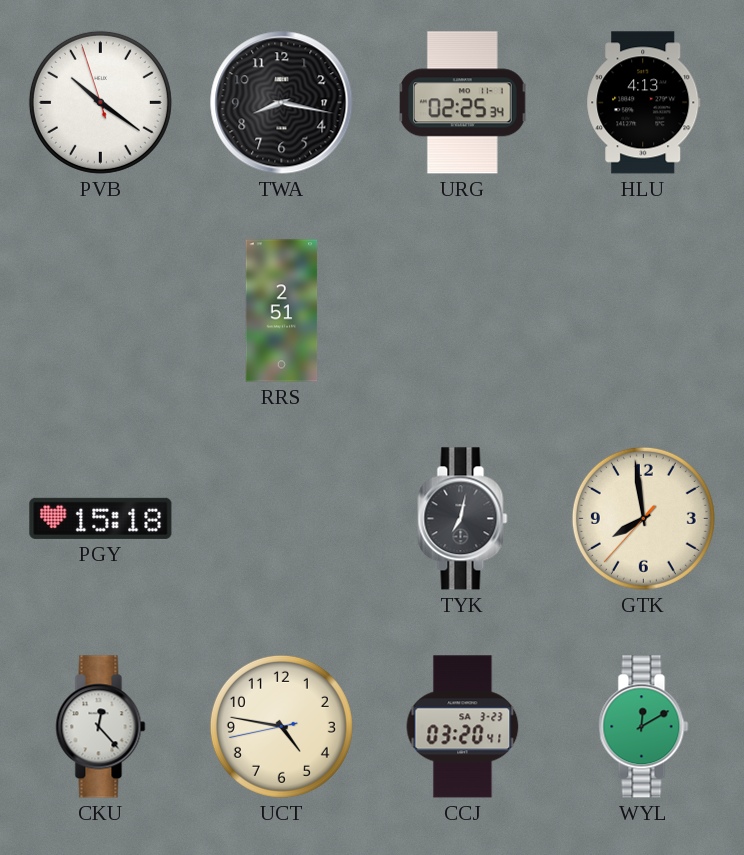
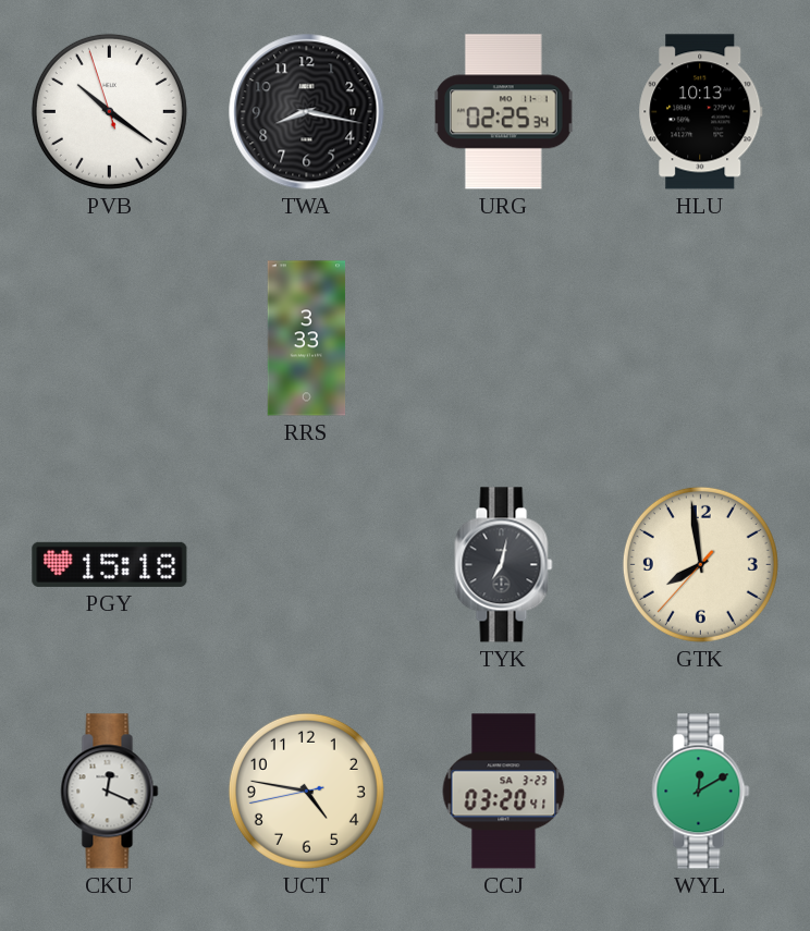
HLU: 4:13 -> 10:13
RRS: 2:51 -> 3:33
CKU: 12:23 -> 12:19
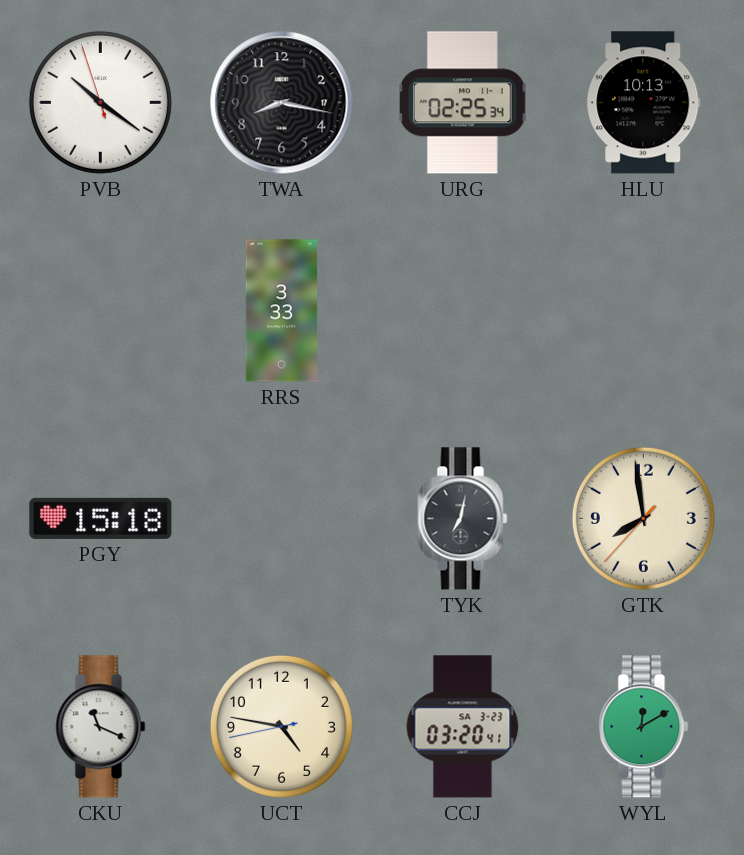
CKU: 12:19 -> 11:19
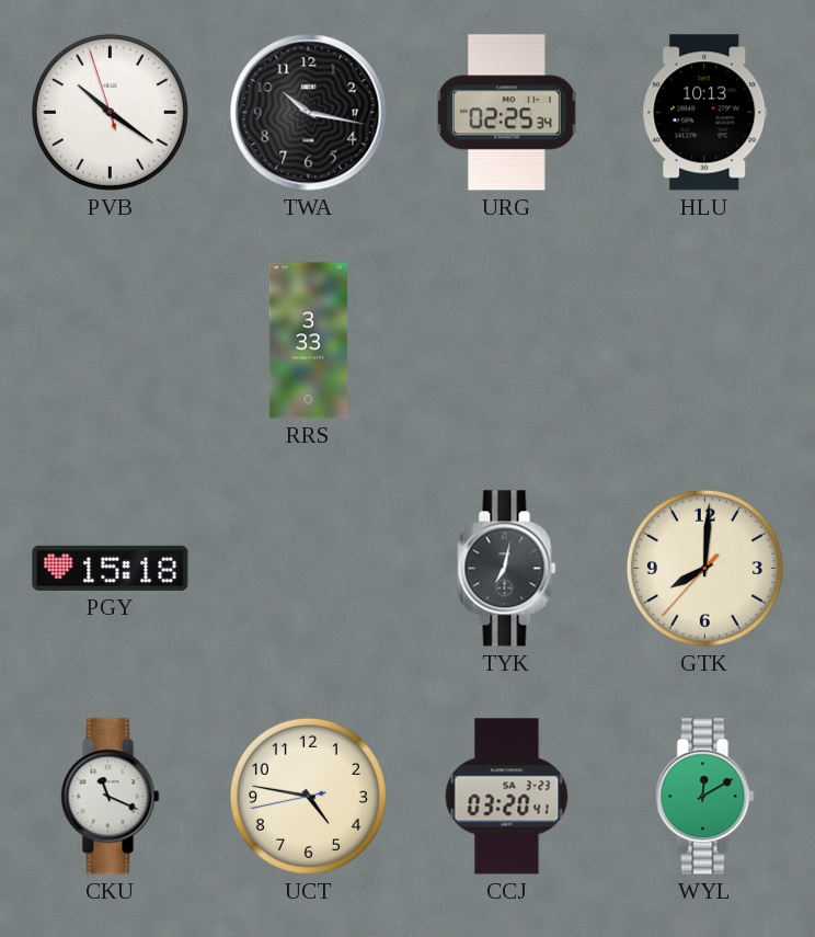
TWA: 8:17 -> 10:17
GTK: 7:58 -> 8:00
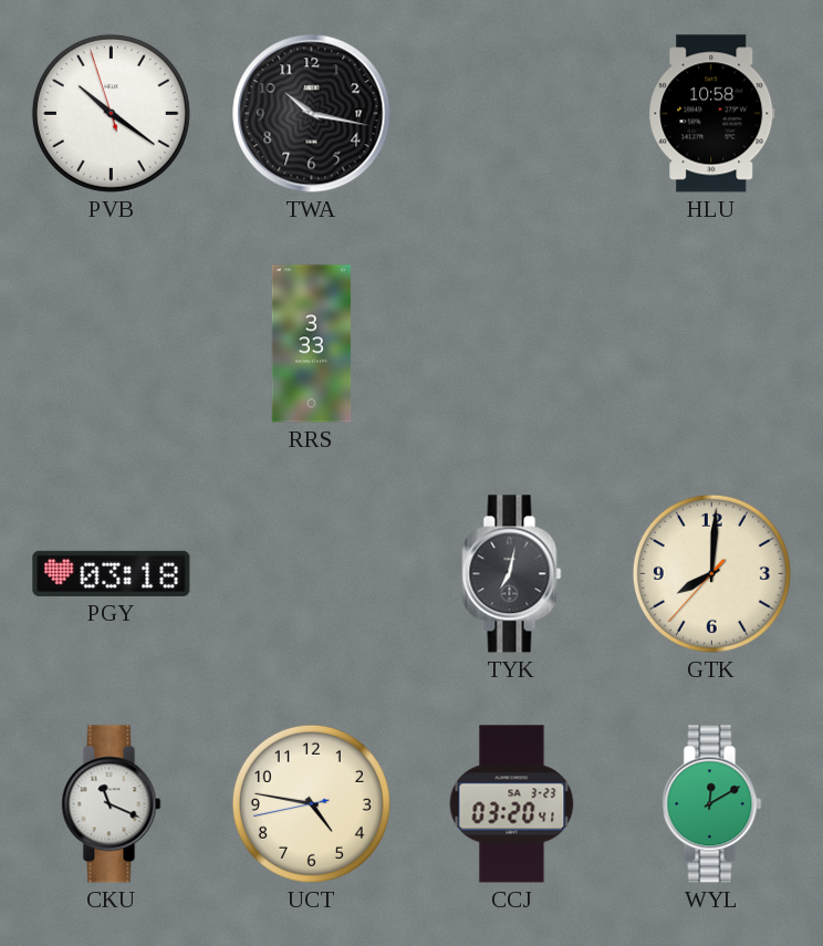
URG: 02:25 -> none
HLU: 10:13 -> 10:58
PGY: 15:18 -> 03:18
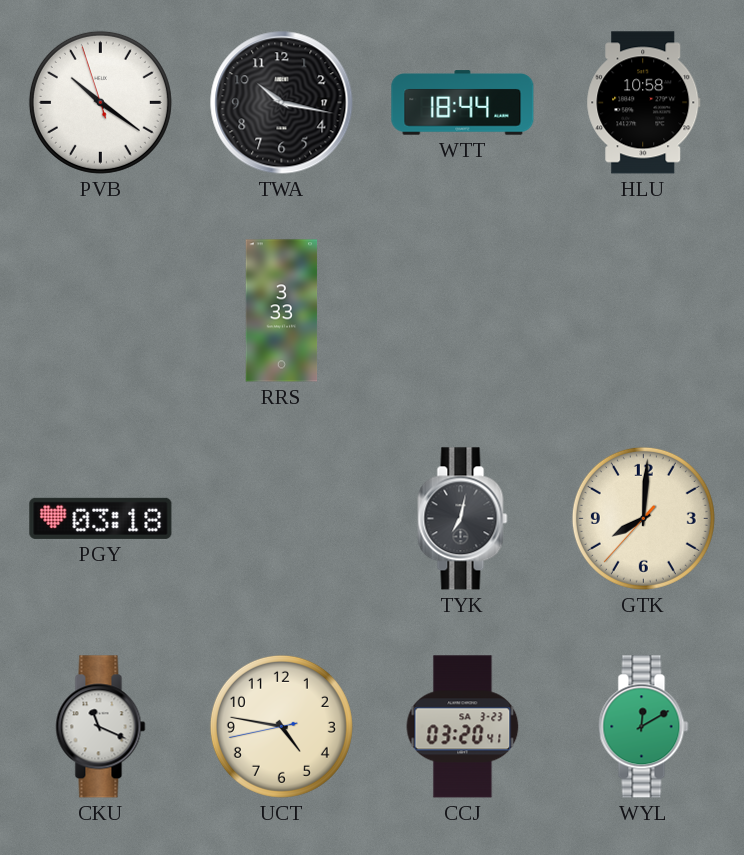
WTT: none -> 18:44
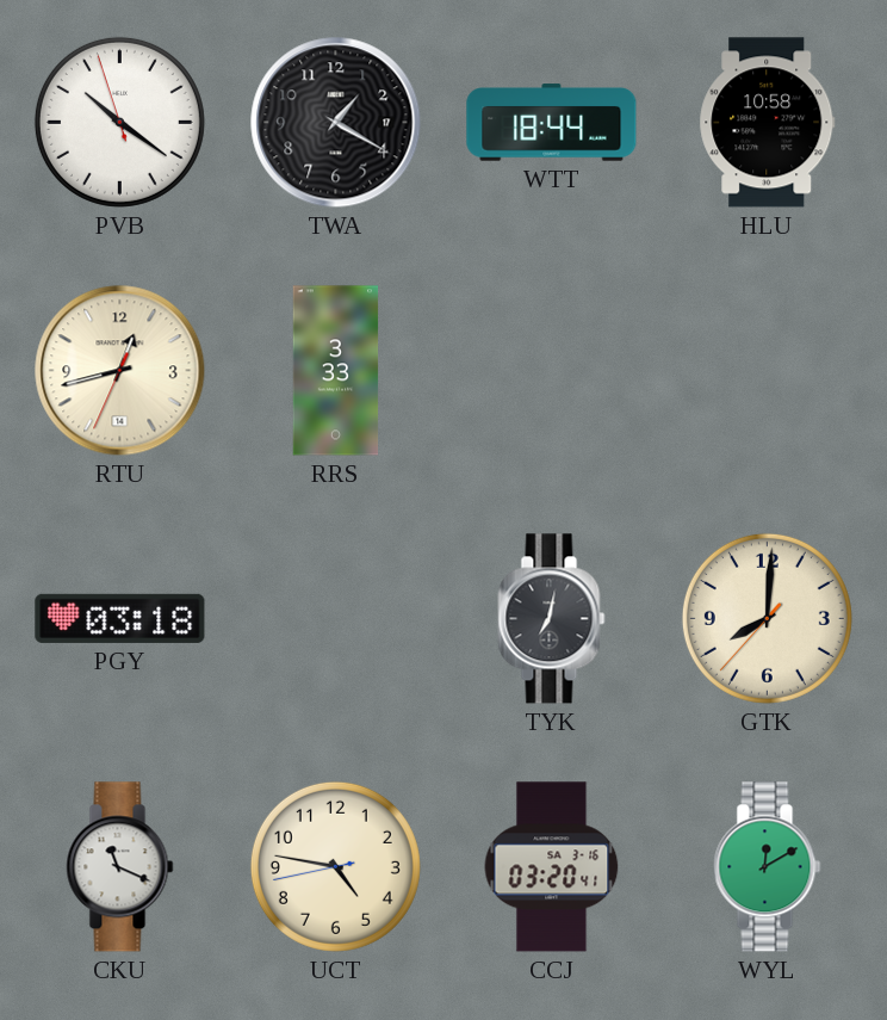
TWA: 10:17 -> 1:20
RTU: none -> 12:42
CCJ date: SA 3-23 -> SA 3-16
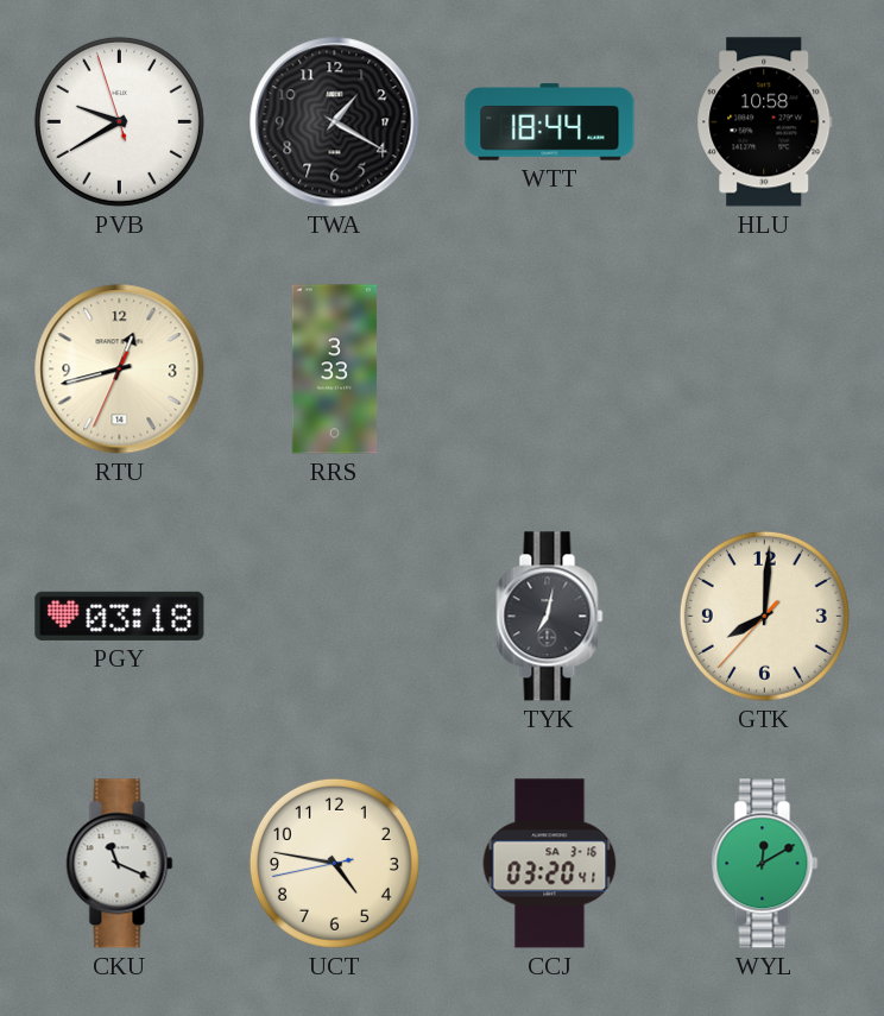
PVB: 10:20 -> 9:39
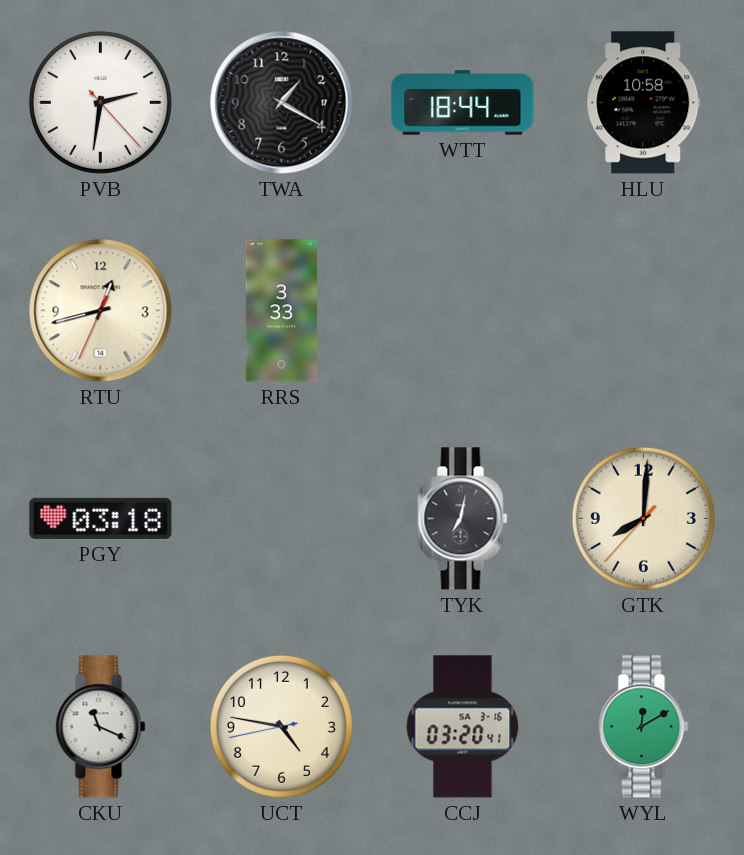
PVB: 9:39 -> 2:31
